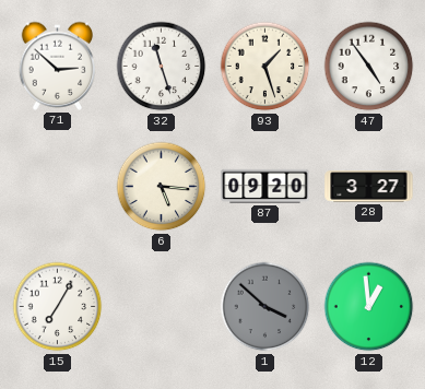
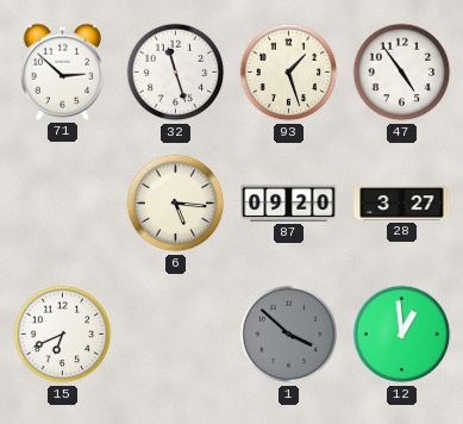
15: 7:05 -> 6:41
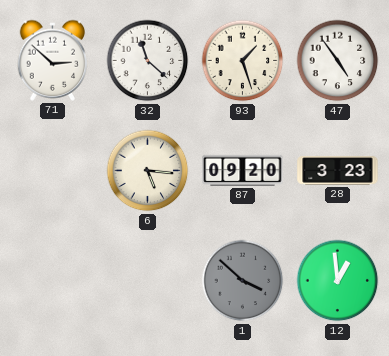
32: 11:27 -> 11:22
28: 3:27 -> 3:23
15: 6:41 -> none
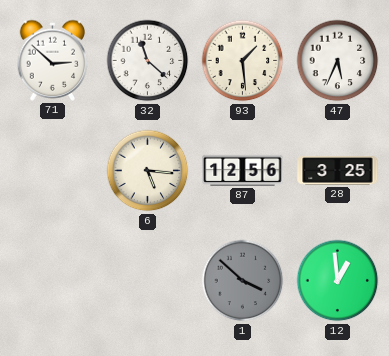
93: 1:27 -> 1:29
47: 4:54 -> 5:34
87: 09:20 -> 12:56
28: 3:23 -> 3:25
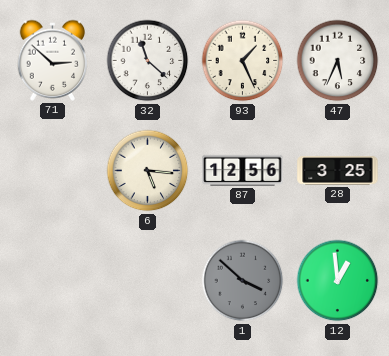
93: 1:29 -> 1:26
